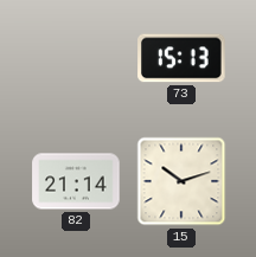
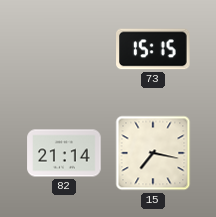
73: 15:13 -> 15:15
15: 10:12 -> 7:17
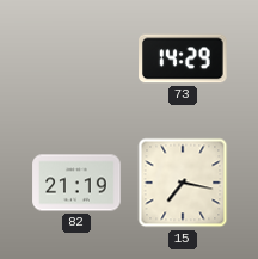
73: 15:15 -> 14:29
82: 21:14 -> 21:19
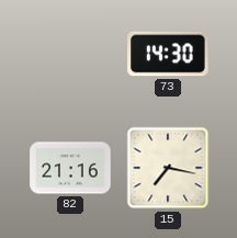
73: 14:29 -> 14:30
82: 21:19 -> 21:16
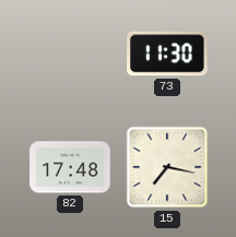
73: 14:30 -> 11:30
82: 21:16 -> 17:48
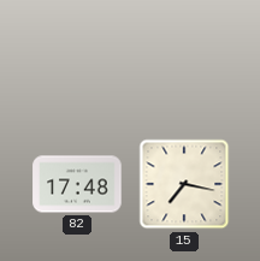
73: 11:30 -> none
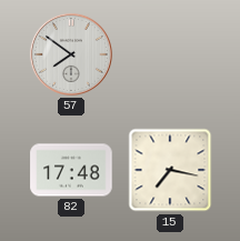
57: none -> 7:51
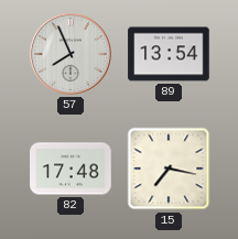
57: 7:51 -> 7:56
89: none -> 13:54
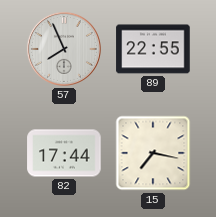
89: 13:54 -> 22:55
82: 17:48 -> 17:44
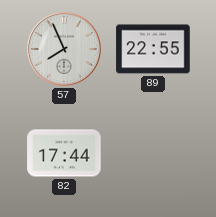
15: 7:17 -> none
